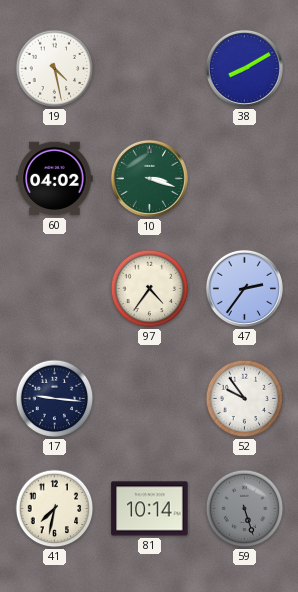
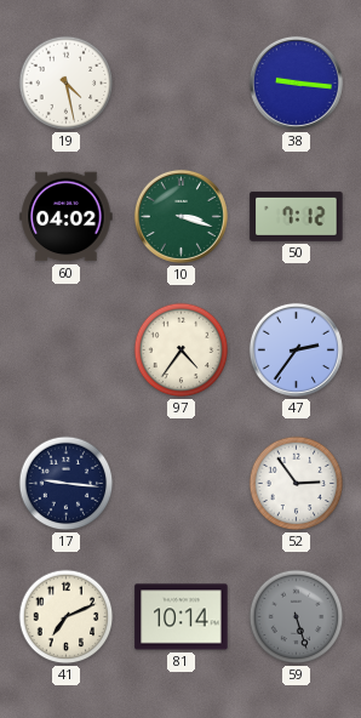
38: 8:10 -> 9:16
50: none -> 7:12
52: 9:54 -> 2:54
41: 7:32 -> 7:11
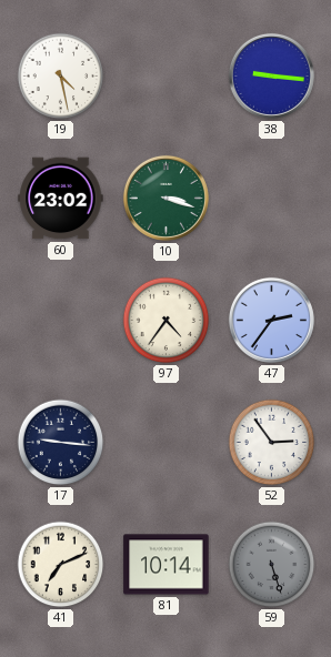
60: 04:02 -> 23:02
50: 7:12 -> none
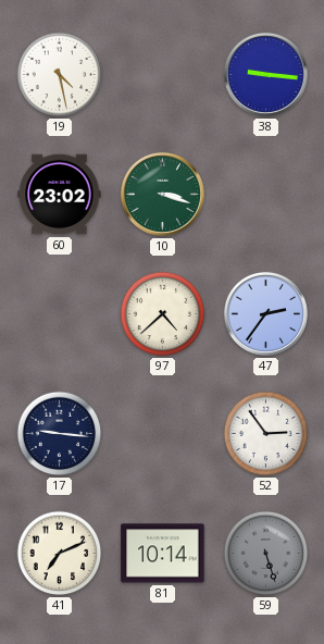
97: 4:36 -> 4:38
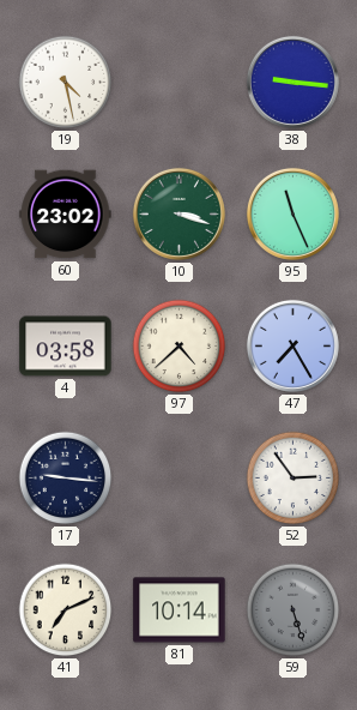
95: none -> 11:26
4: none -> 03:58
47: 2:36 -> 7:25
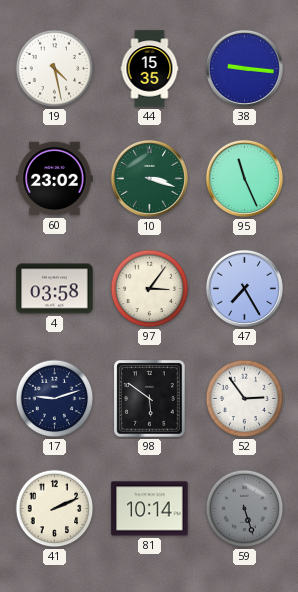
44: none -> 15:35
97: 4:38 -> 3:06
17: 9:16 -> 9:12
98: none -> 5:51
41: 7:11 -> 2:11
